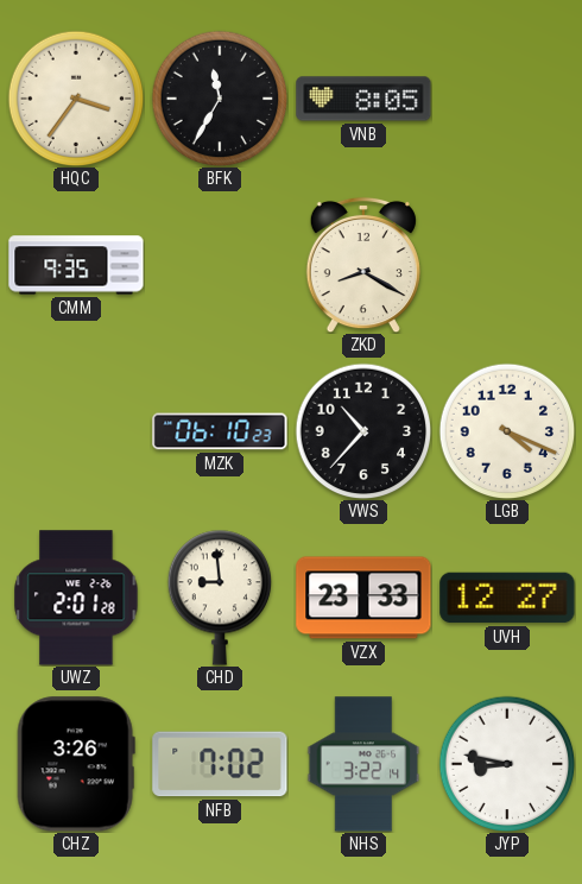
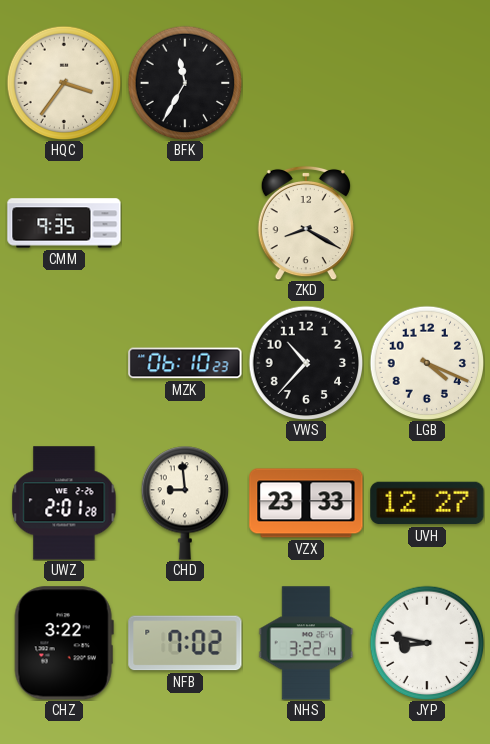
VNB: 8:05 -> none
CHZ: 3:26 -> 3:22
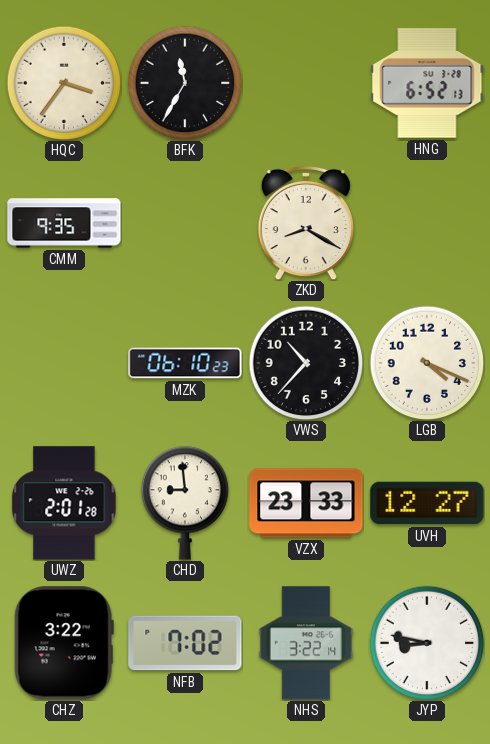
HNG: none -> 6:52
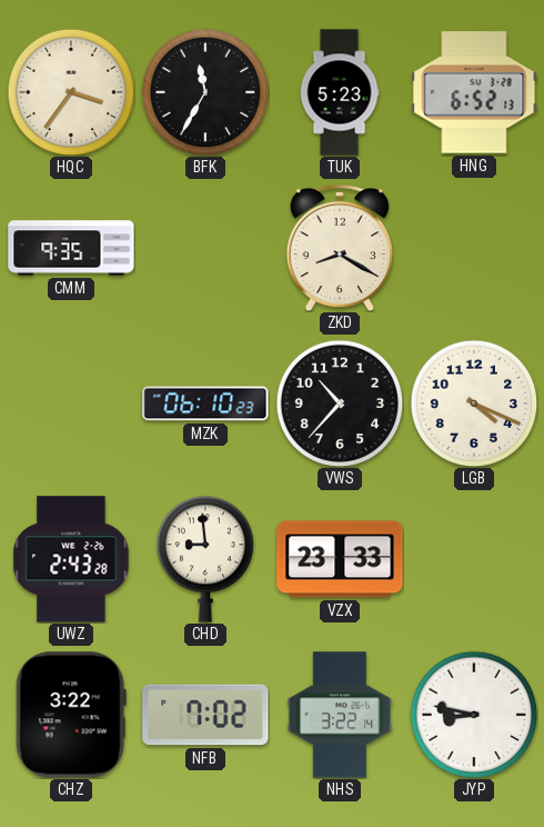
TUK: none -> 5:23
UWZ: 2:01 -> 2:43
UVH: 12:27 -> none
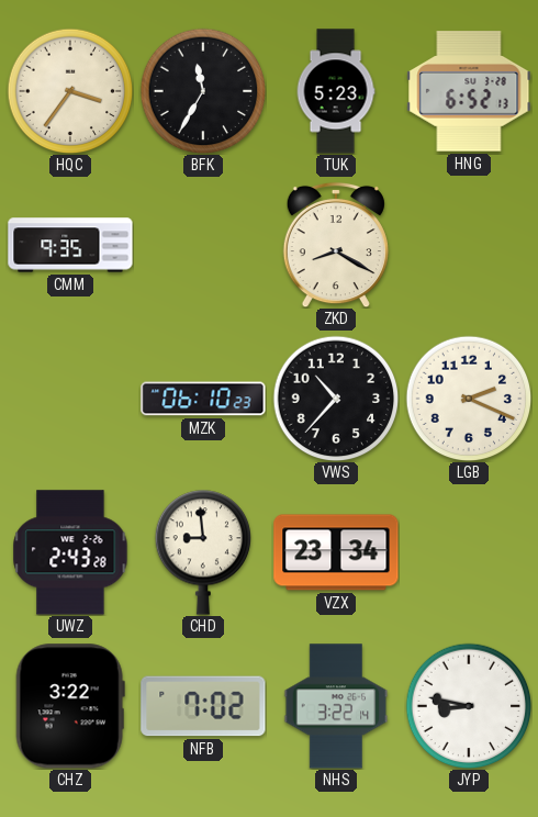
LGB: 4:19 -> 2:19
VZX: 23:33 -> 23:34
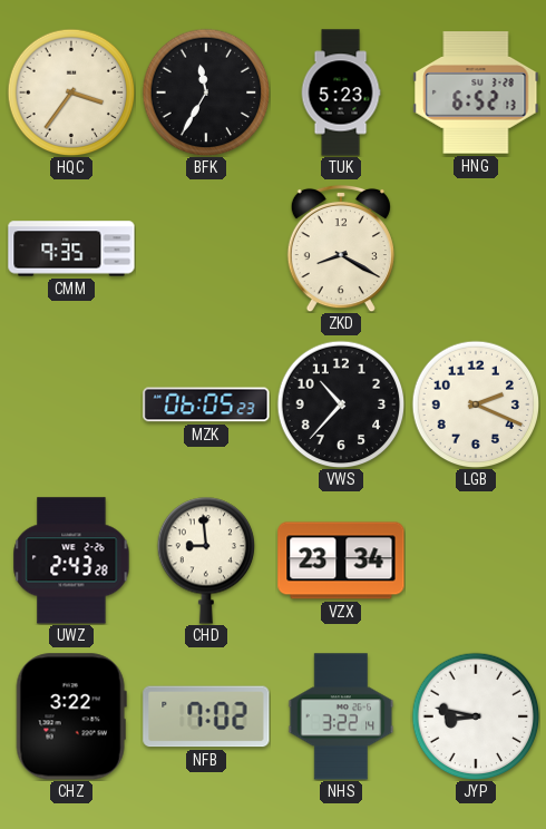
MZK: 06:10 -> 06:05
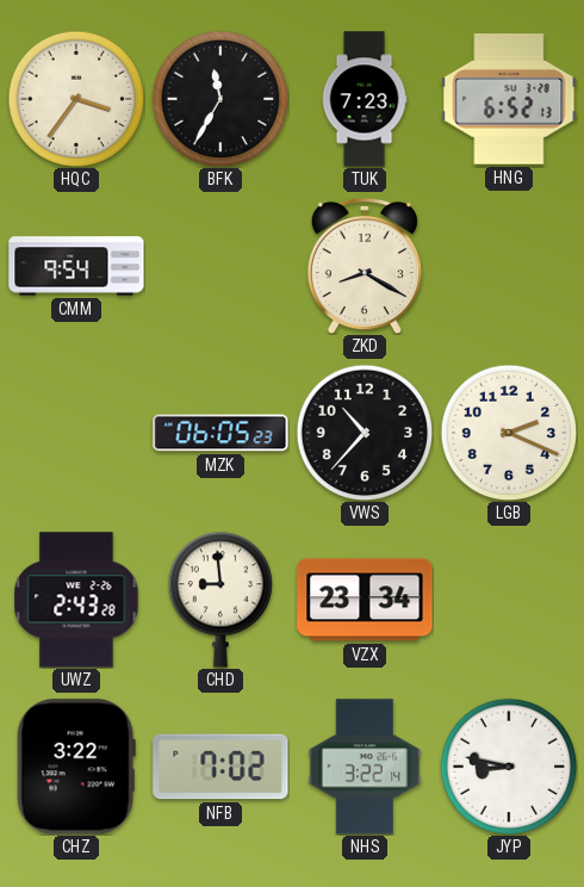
TUK: 5:23 -> 7:23
CMM: 9:35 -> 9:54
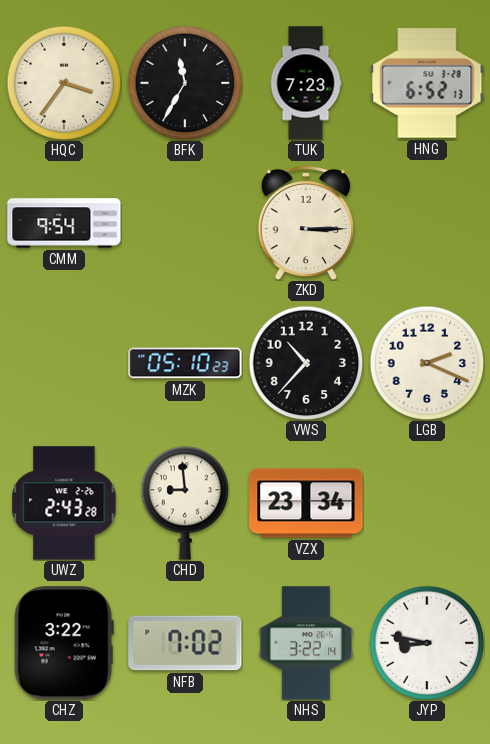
ZKD: 8:20 -> 3:15
MZK: 06:05 -> 05:10
